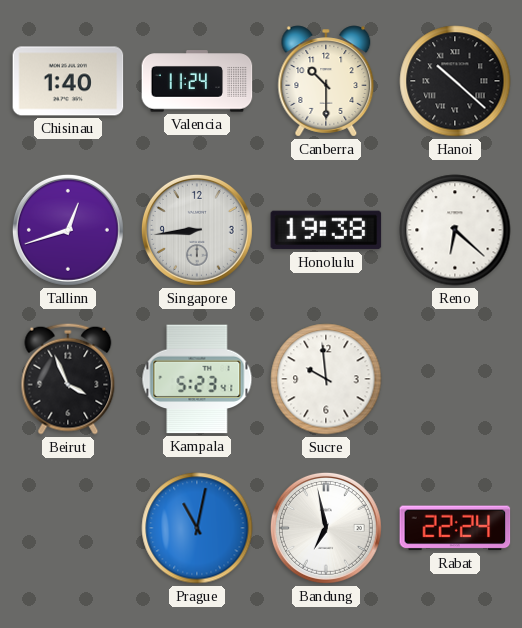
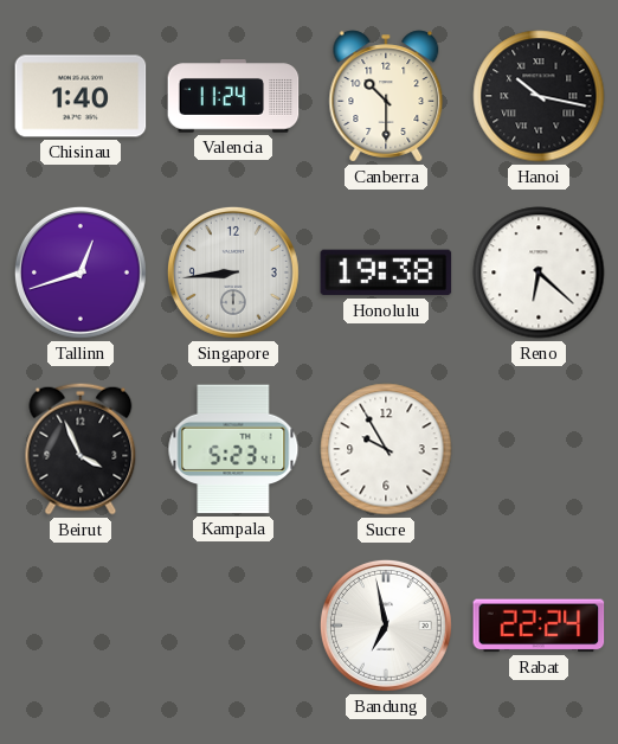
Hanoi: 10:22 -> 10:17
Sucre: 9:59 -> 9:55
Prague: 11:02 -> none
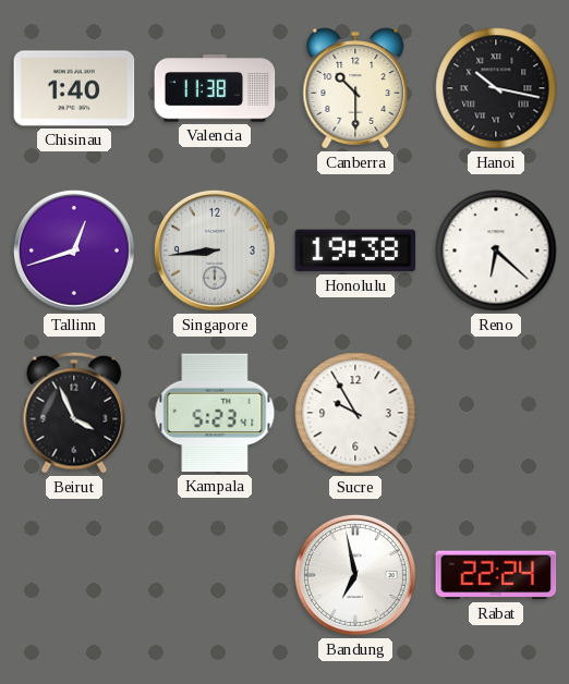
Valencia: 11:24 -> 11:38
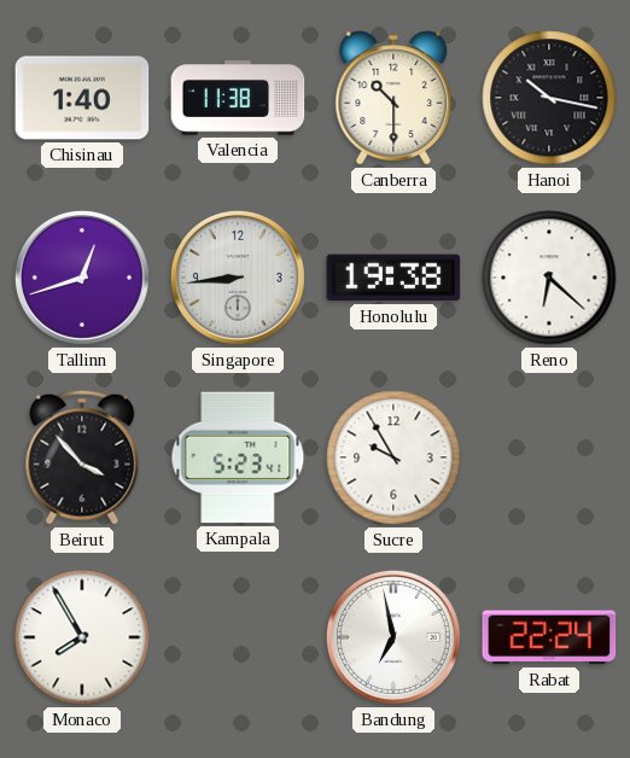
Beirut: 3:56 -> 3:53
Monaco: none -> 7:55
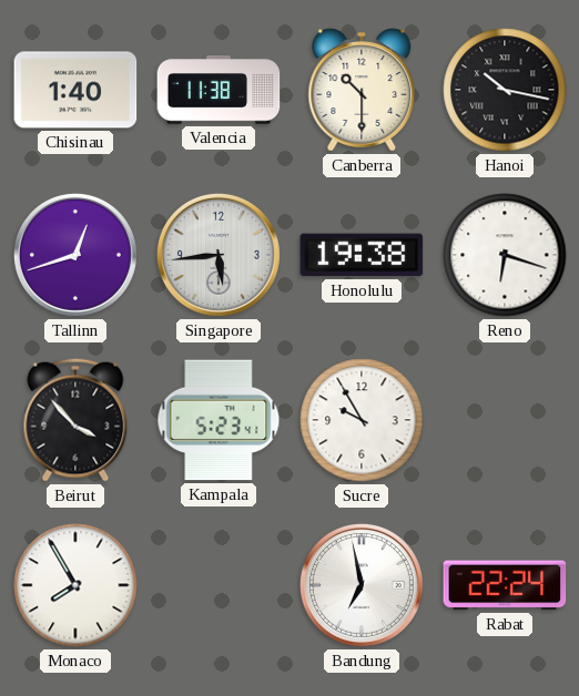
Singapore: 8:44 -> 5:44
Reno: 6:22 -> 6:18
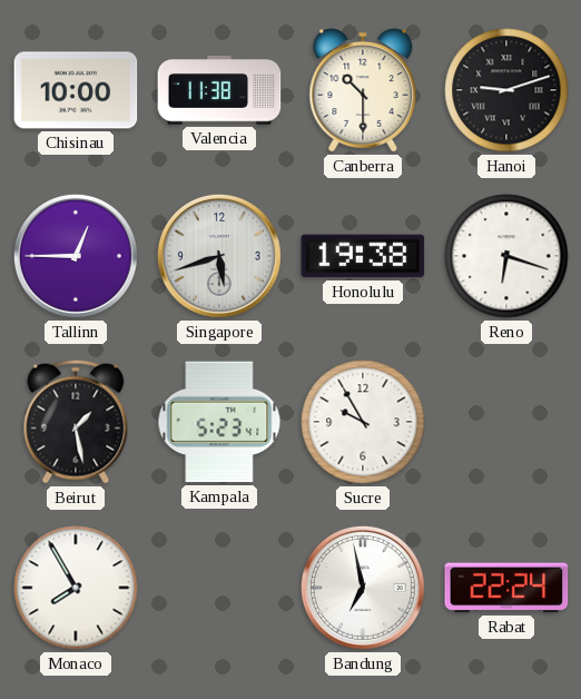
Chisinau: 1:40 -> 10:00
Hanoi: 10:17 -> 9:12
Tallinn: 12:42 -> 12:45
Singapore: 5:44 -> 5:42
Beirut: 3:53 -> 1:28
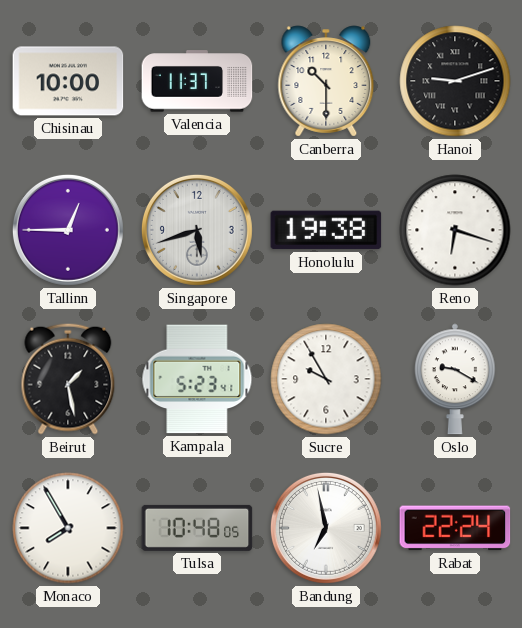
Valencia: 11:38 -> 11:37
Oslo: none -> 9:20
Tulsa: none -> 10:48
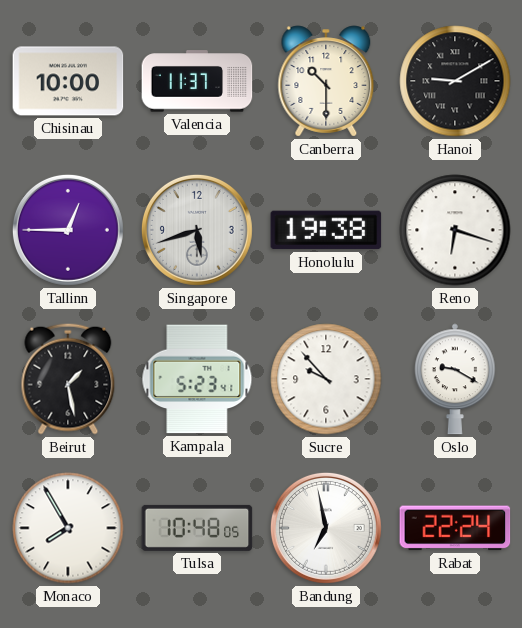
Hanoi: 9:12 -> 9:10
Sucre: 9:55 -> 9:53
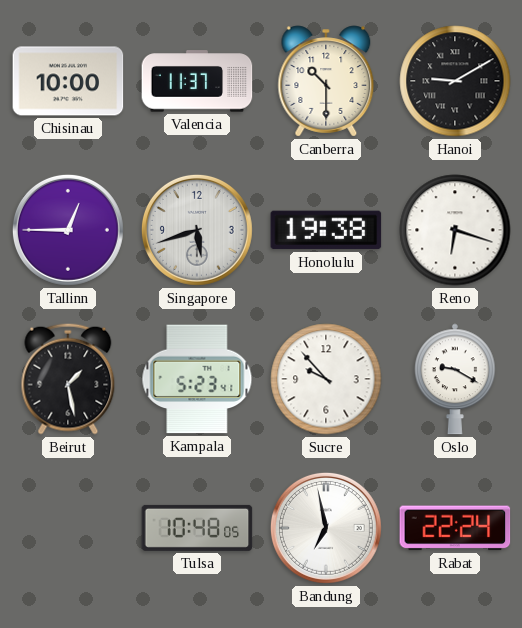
Monaco: 7:55 -> none
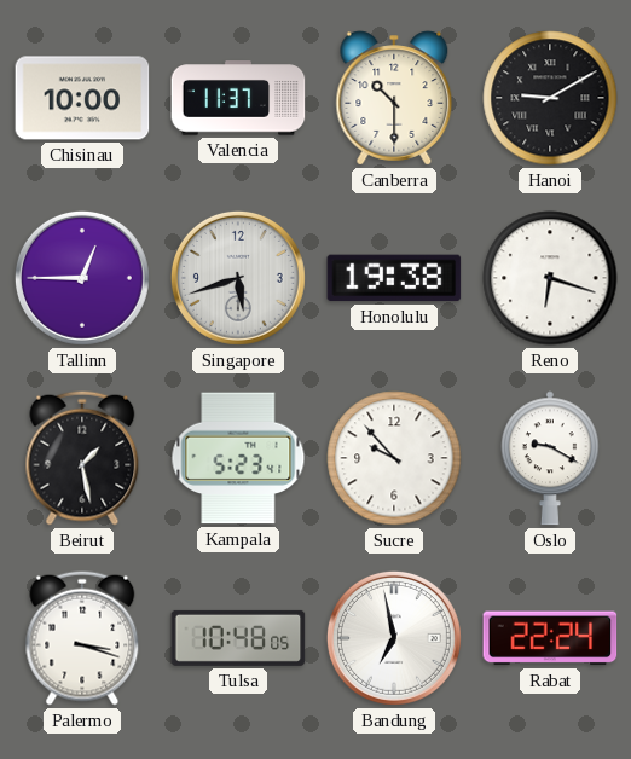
Palermo: none -> 3:18
